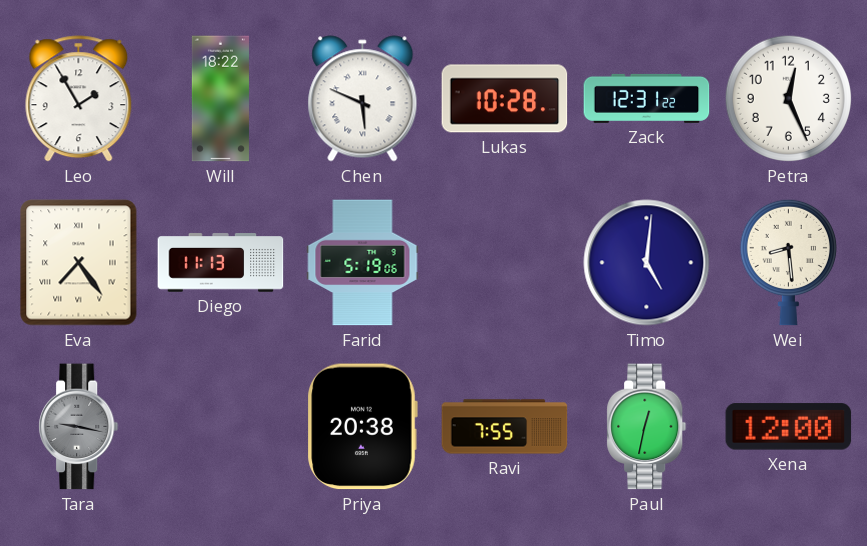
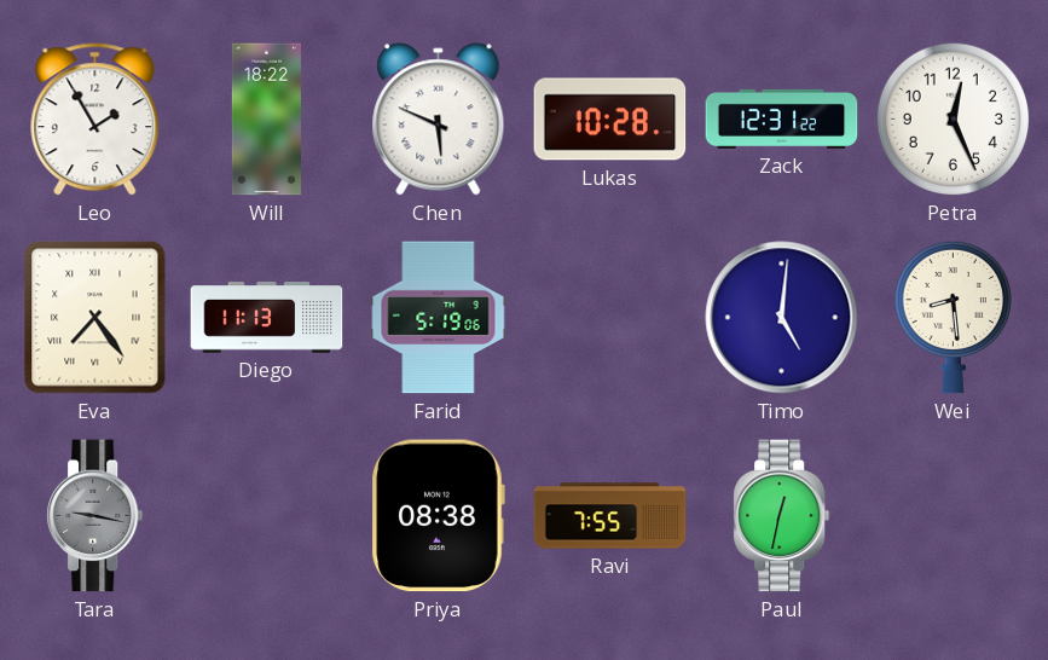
Priya: 20:38 -> 08:38
Xena: 12:00 -> none
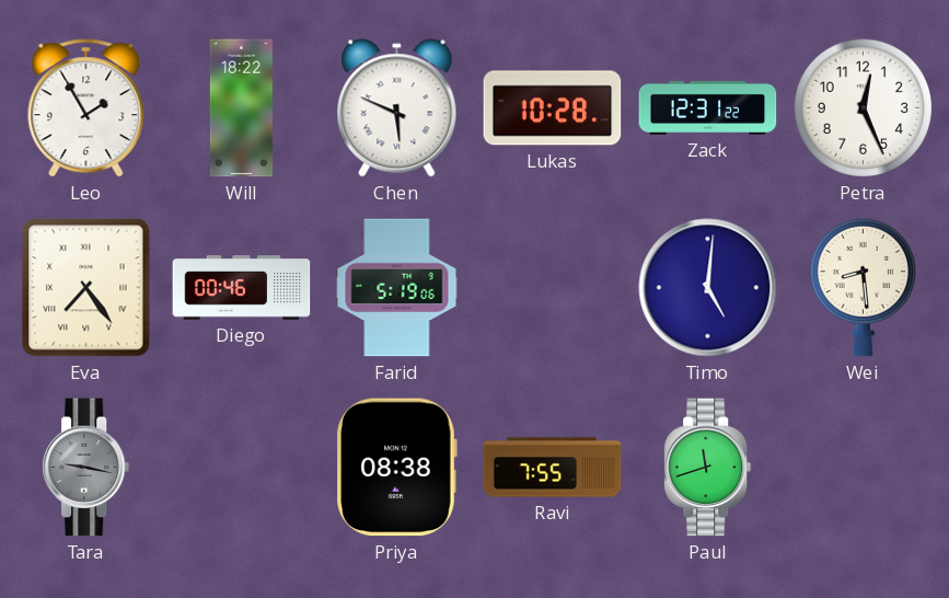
Diego: 11:13 -> 00:46
Paul: 12:32 -> 11:42
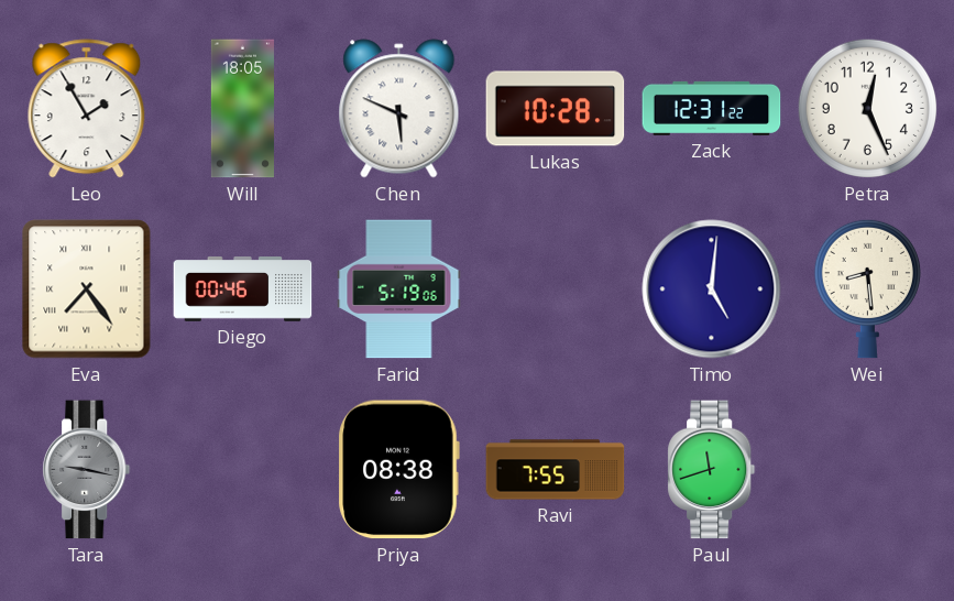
Will: 18:22 -> 18:05
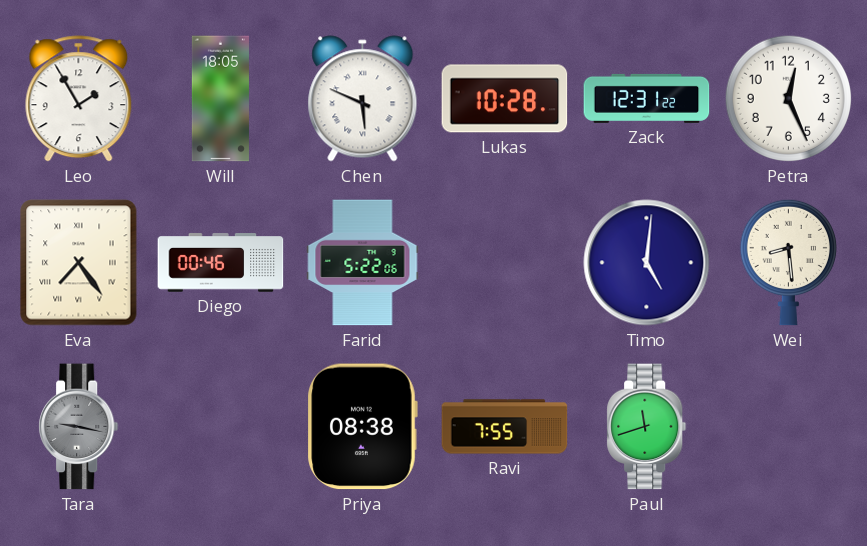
Farid: 5:19 -> 5:22
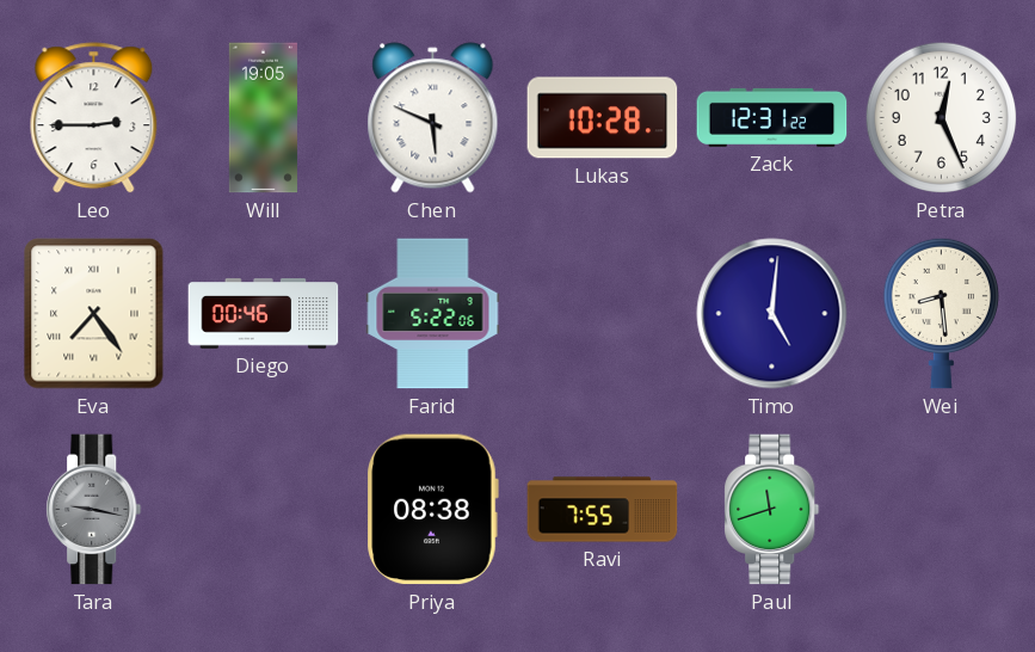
Leo: 1:55 -> 2:45
Will: 18:05 -> 19:05
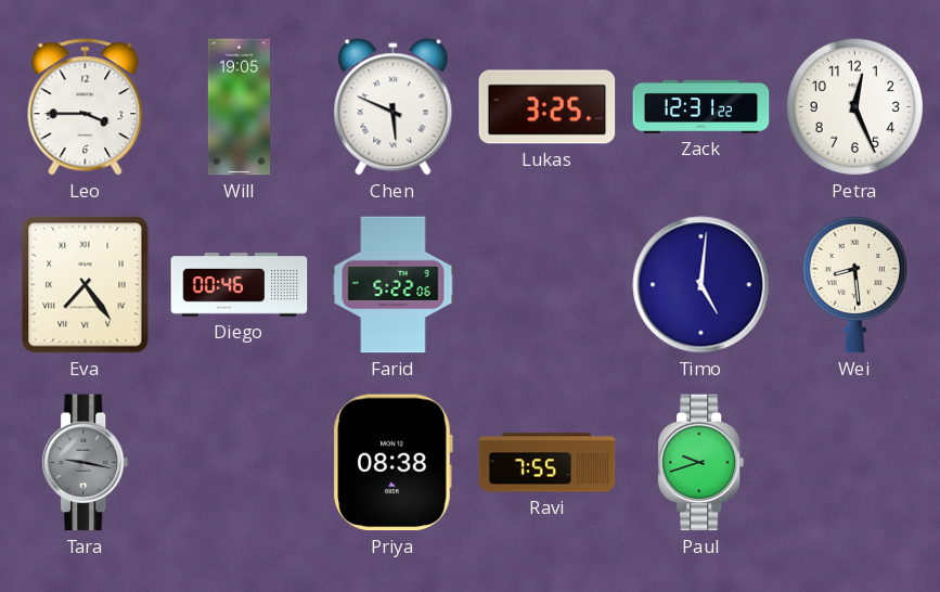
Leo: 2:45 -> 3:45
Lukas: 10:28 -> 3:25
Paul: 11:42 -> 9:42
